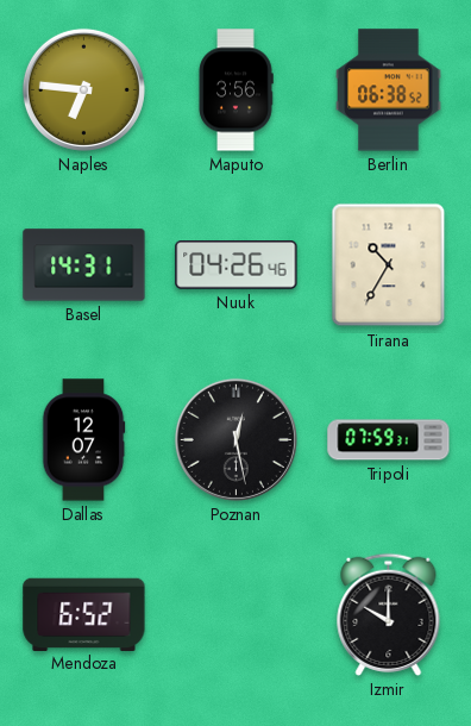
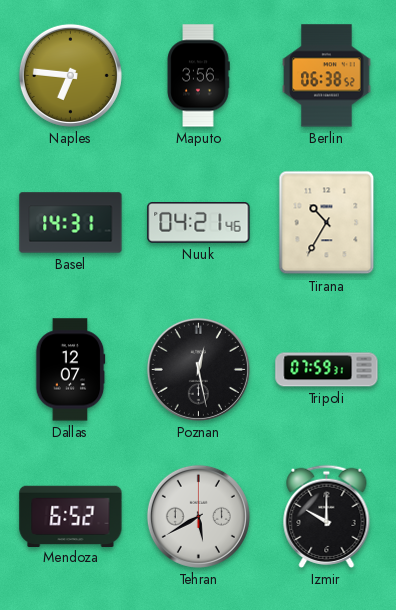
Nuuk: 04:26 -> 04:21
Tehran: none -> 5:40
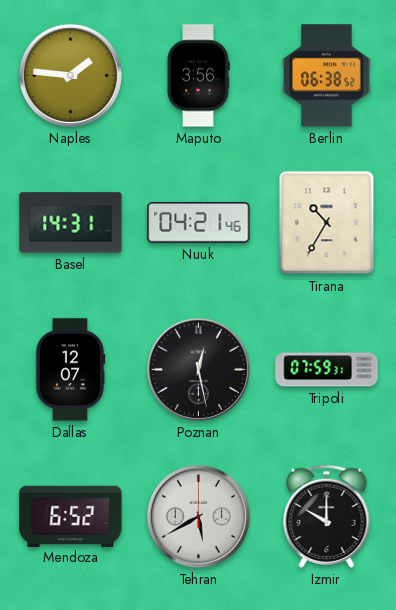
Naples: 6:46 -> 1:46
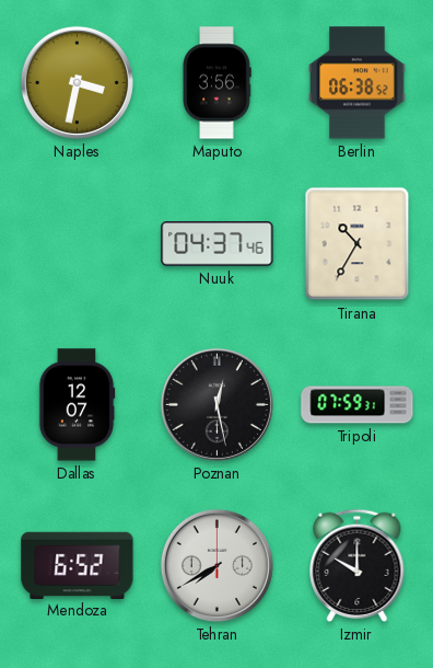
Naples: 1:46 -> 3:32
Basel: 14:31 -> none
Nuuk: 04:21 -> 04:37
Tehran: 5:40 -> 7:40
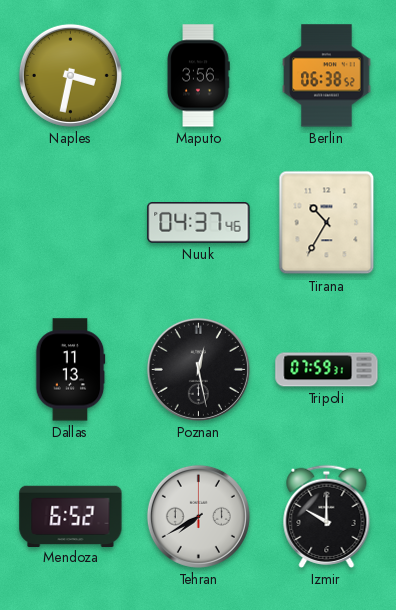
Dallas: 12:07 -> 11:13
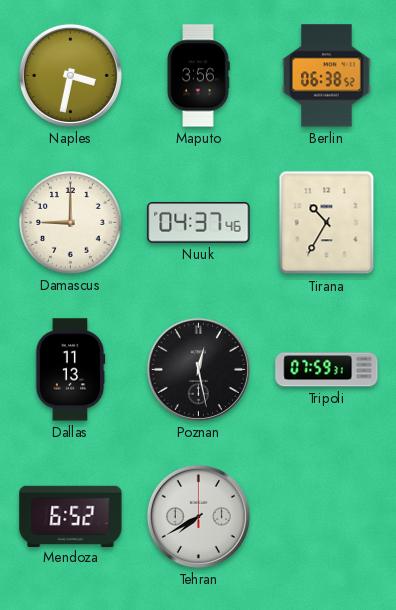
Damascus: none -> 9:00
Izmir: 10:00 -> none
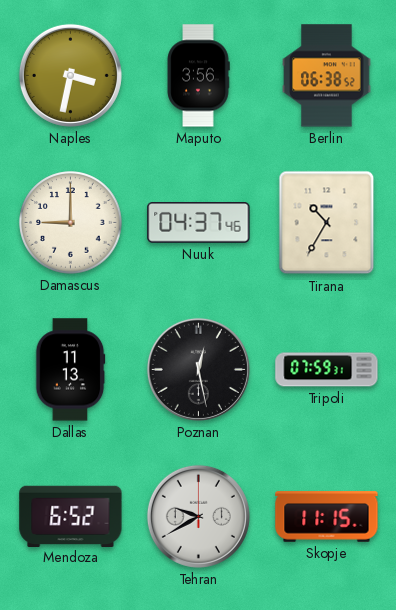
Tehran: 7:40 -> 9:40
Skopje: none -> 11:15
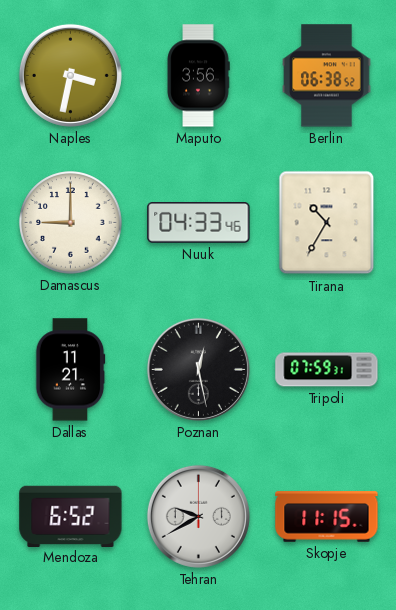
Nuuk: 04:37 -> 04:33
Dallas: 11:13 -> 11:21
